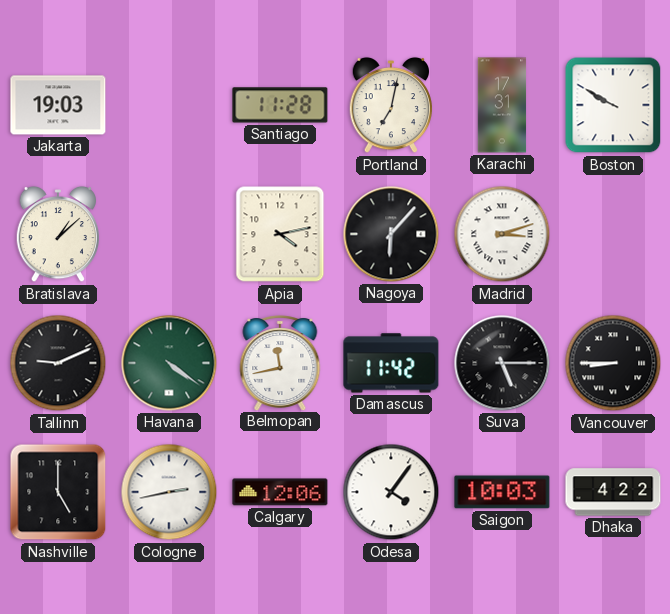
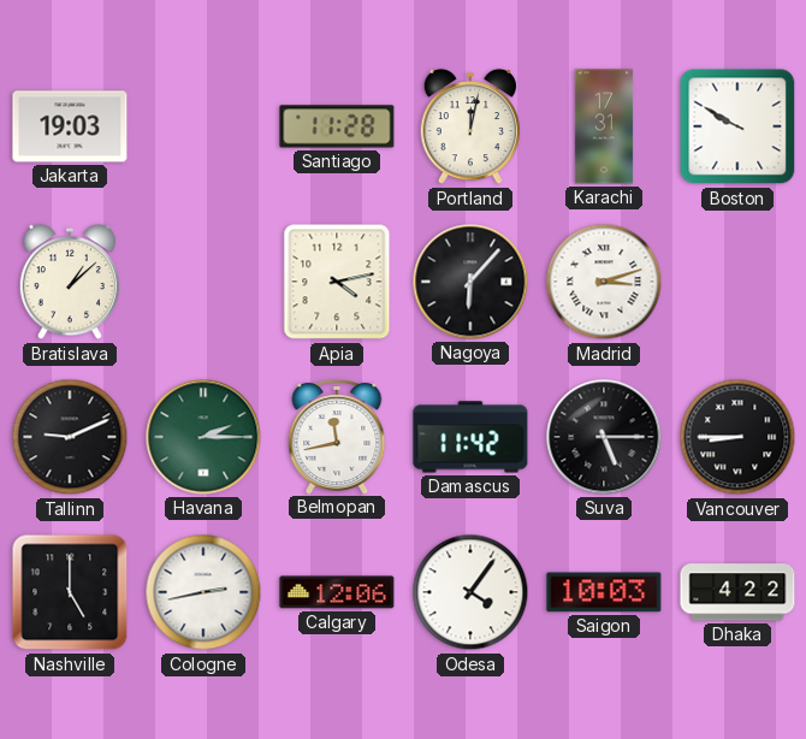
Portland: 7:02 -> 12:02
Havana: 4:21 -> 2:15
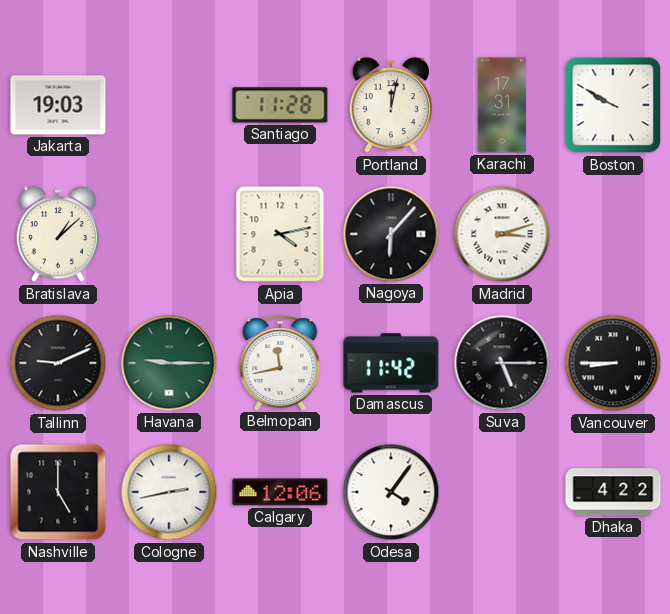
Havana: 2:15 -> 9:15
Saigon: 10:03 -> none
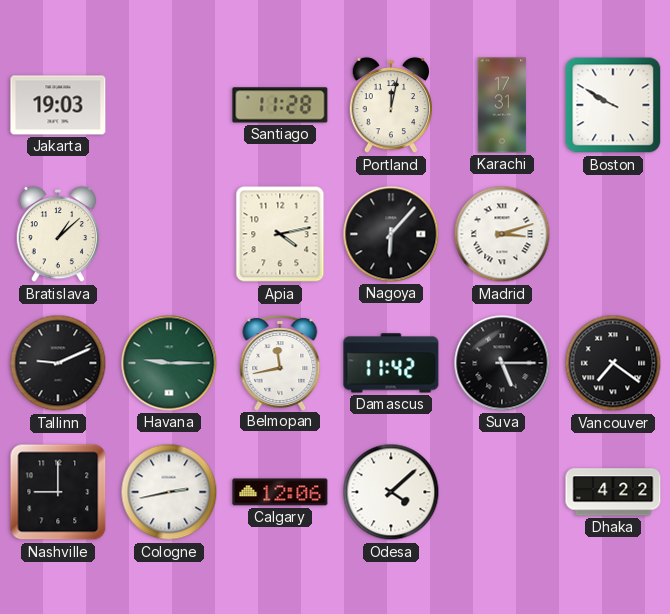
Vancouver: 8:45 -> 7:21
Nashville: 5:00 -> 9:00
Odesa: 4:06 -> 4:08
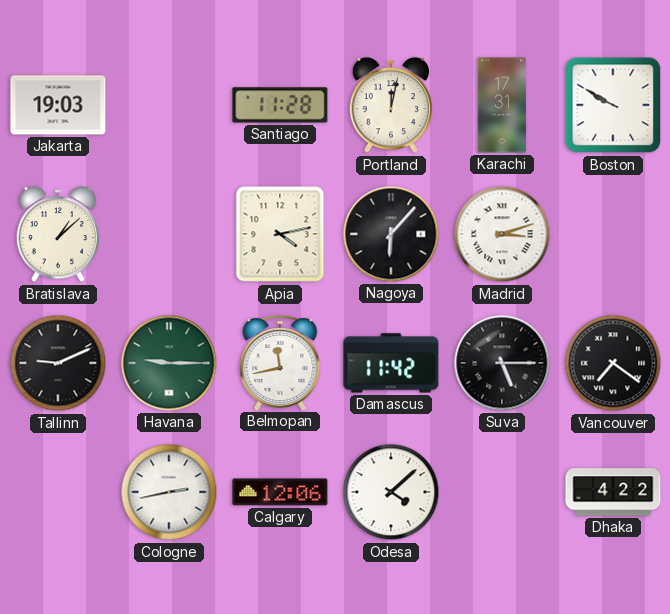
Nashville: 9:00 -> none
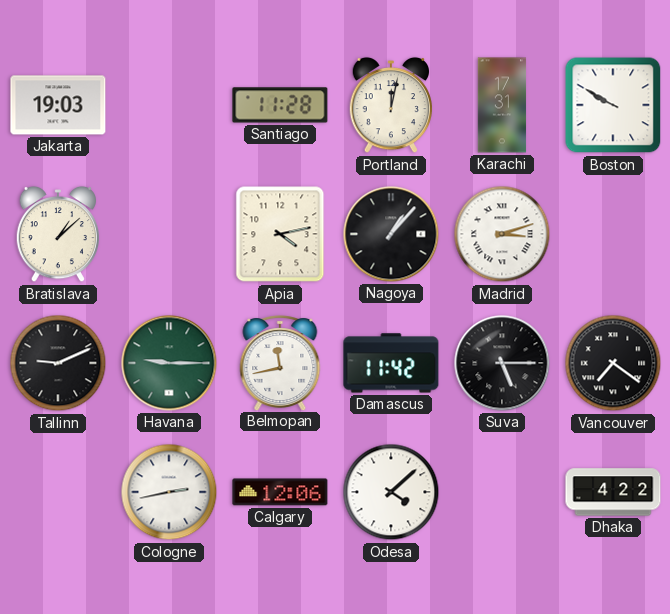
Nagoya: 6:07 -> 1:07
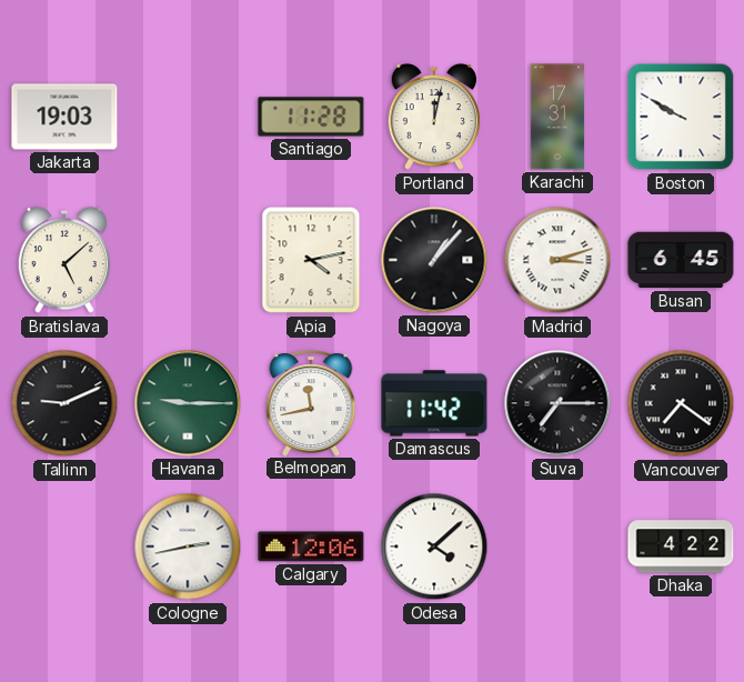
Bratislava: 1:08 -> 5:08
Busan: none -> 6:45
Suva: 5:15 -> 7:15
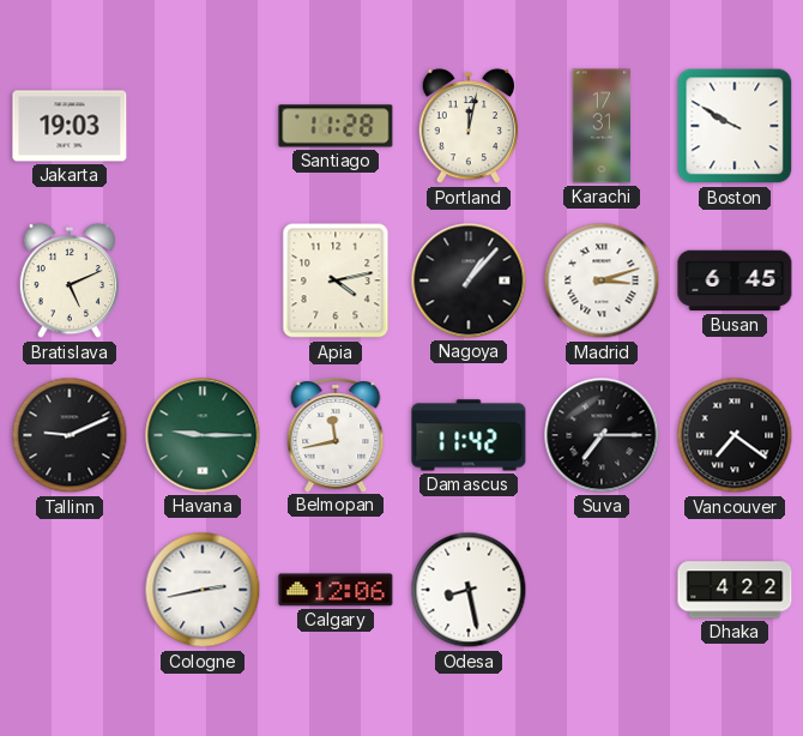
Bratislava: 5:08 -> 5:11
Odesa: 4:08 -> 8:28
